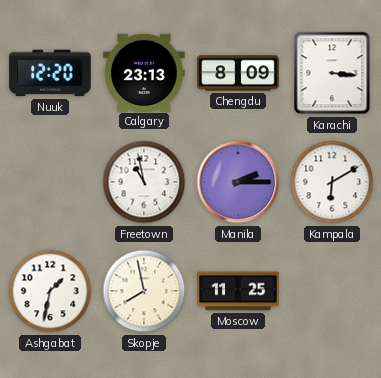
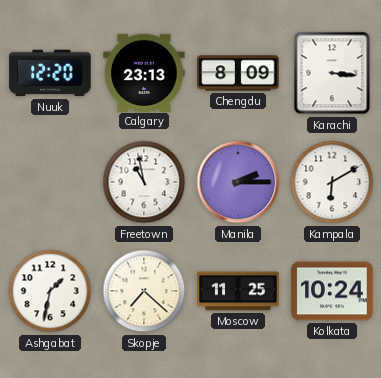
Skopje: 7:58 -> 7:22
Kolkata: none -> 10:24
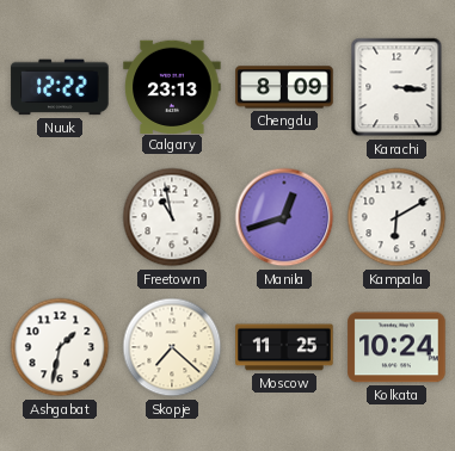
Nuuk: 12:20 -> 12:22
Manila: 2:15 -> 12:42
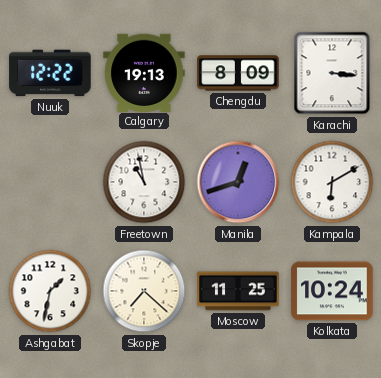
Calgary: 23:13 -> 19:13
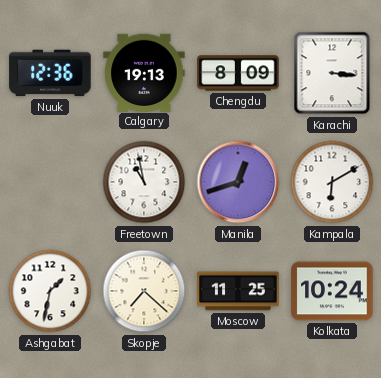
Nuuk: 12:22 -> 12:36
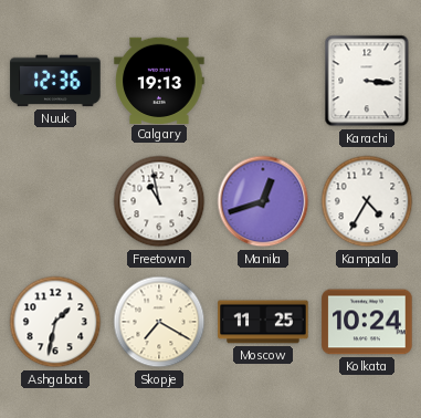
Chengdu: 8:09 -> none
Kampala: 6:10 -> 4:35
Skopje: 7:22 -> 7:20
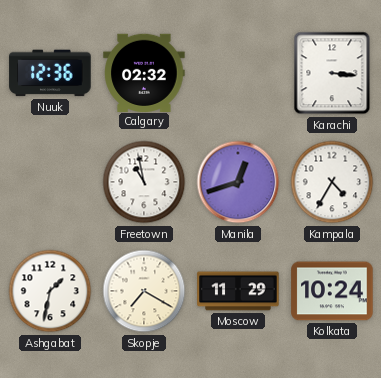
Calgary: 19:13 -> 02:32
Moscow: 11:25 -> 11:29
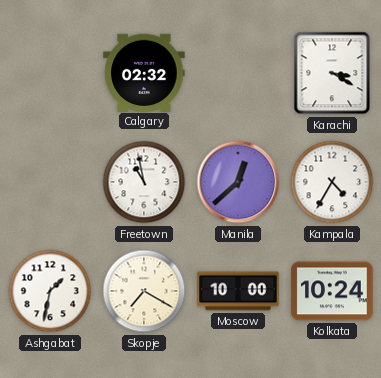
Nuuk: 12:36 -> none
Karachi: 3:16 -> 3:20
Manila: 12:42 -> 12:38
Moscow: 11:29 -> 10:00
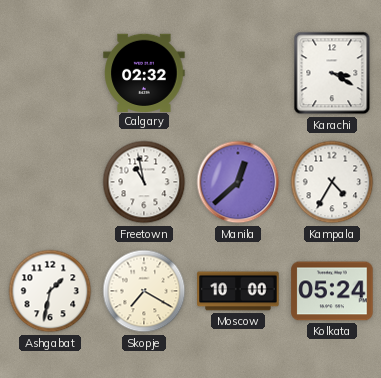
Kolkata: 10:24 -> 05:24
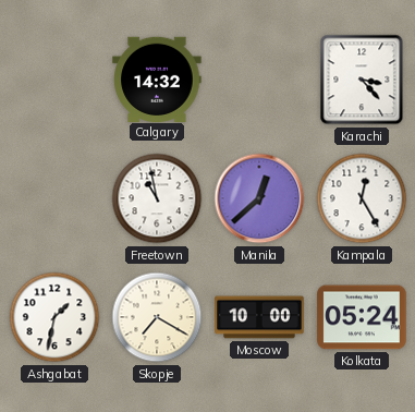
Calgary: 02:32 -> 14:32
Karachi: 3:20 -> 3:23
Kampala: 4:35 -> 12:25
